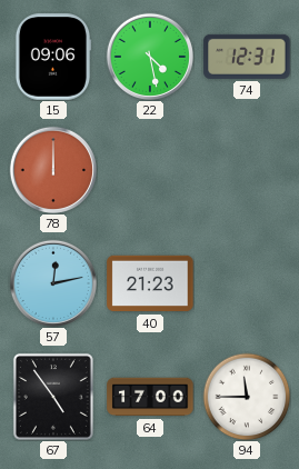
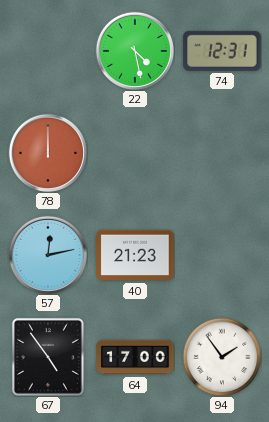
15: 09:06 -> none
94: 11:45 -> 1:54
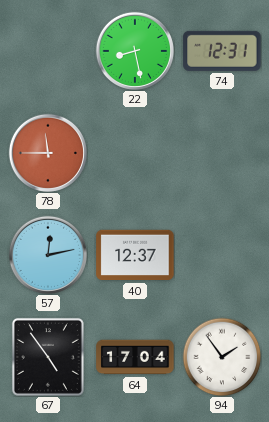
22: 4:28 -> 8:28
78: 12:00 -> 11:45
40: 21:23 -> 12:37
64: 17:00 -> 17:04
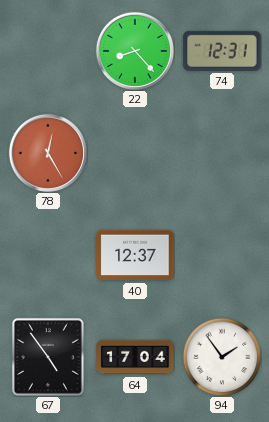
22: 8:28 -> 8:23
78: 11:45 -> 12:25
57: 12:13 -> none
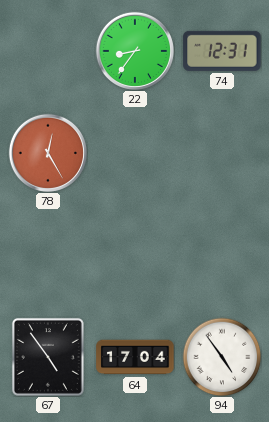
22: 8:23 -> 8:36
40: 12:37 -> none
94: 1:54 -> 4:54
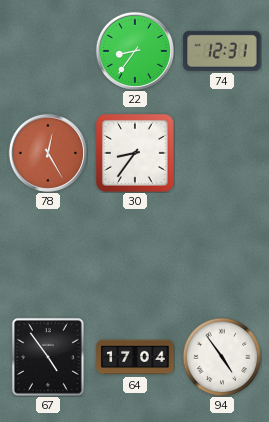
30: none -> 8:36
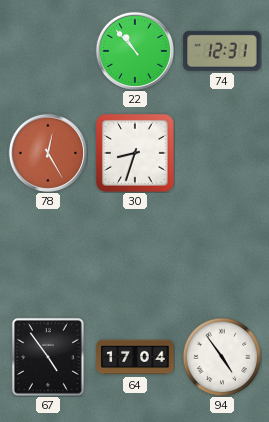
22: 8:36 -> 10:53
30: 8:36 -> 8:33
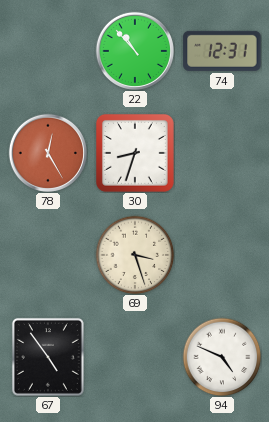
69: none -> 3:27
64: 17:04 -> none
94: 4:54 -> 4:49
